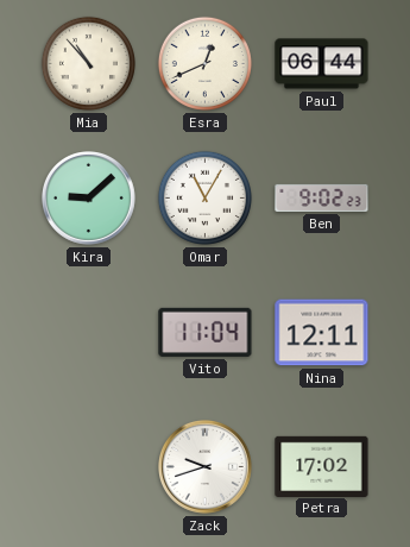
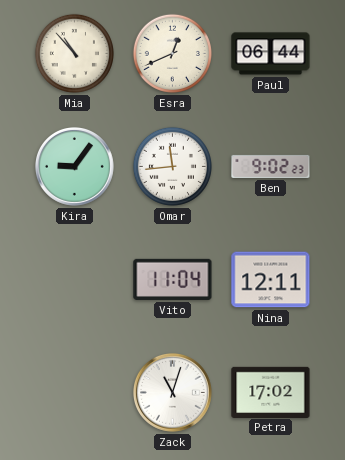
Kira: 9:08 -> 9:06
Omar: 11:05 -> 11:44
Zack: 9:42 -> 11:03
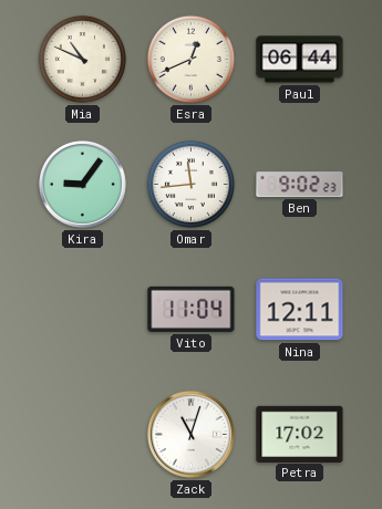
Mia: 10:53 -> 10:49
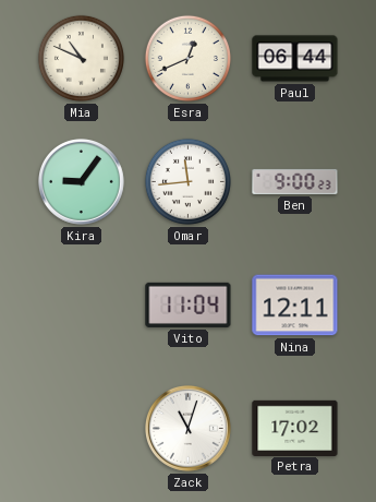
Ben: 9:02 -> 9:00
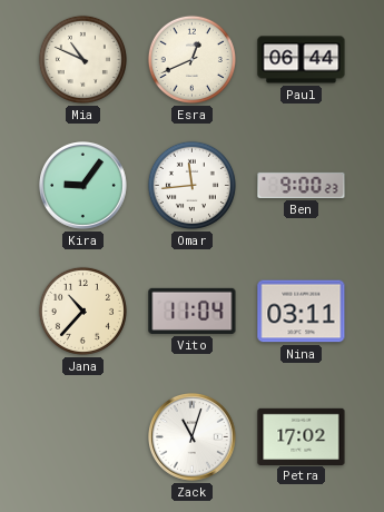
Jana: none -> 10:37
Nina: 12:11 -> 03:11
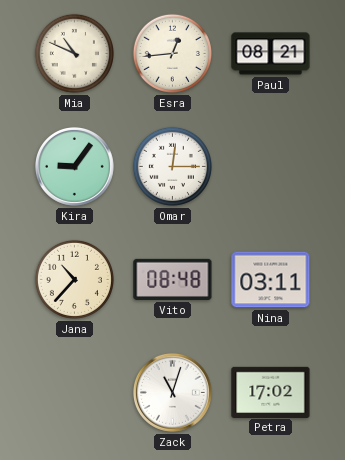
Esra: 12:41 -> 12:44
Paul: 06:44 -> 08:21
Omar: 11:44 -> 12:15
Ben: 9:00 -> none
Vito: 11:04 -> 08:48
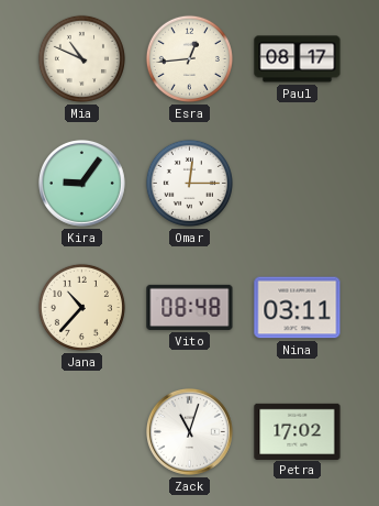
Paul: 08:21 -> 08:17
